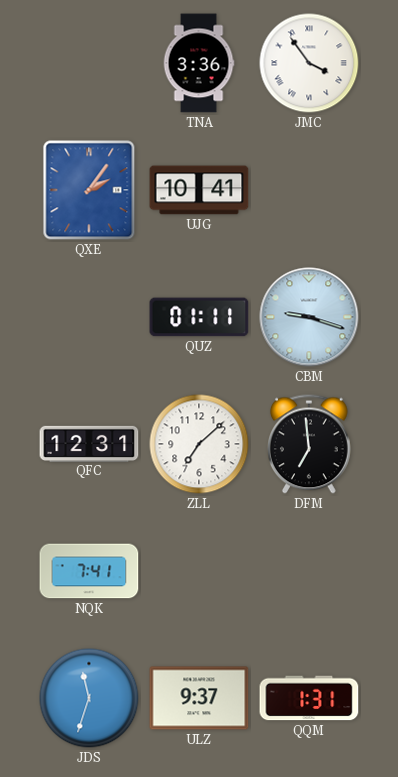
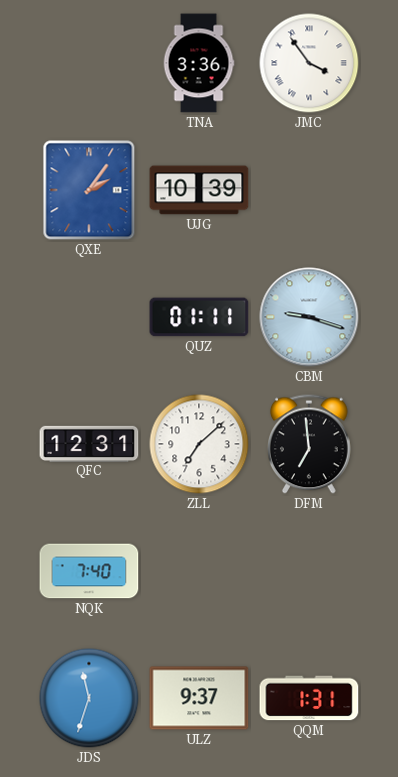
UJG: 10:41 -> 10:39
NQK: 7:41 -> 7:40
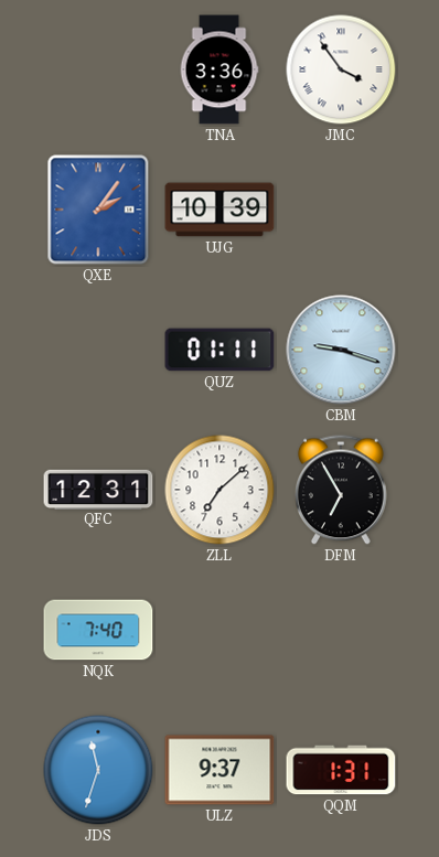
DFM: 6:59 -> 6:55
